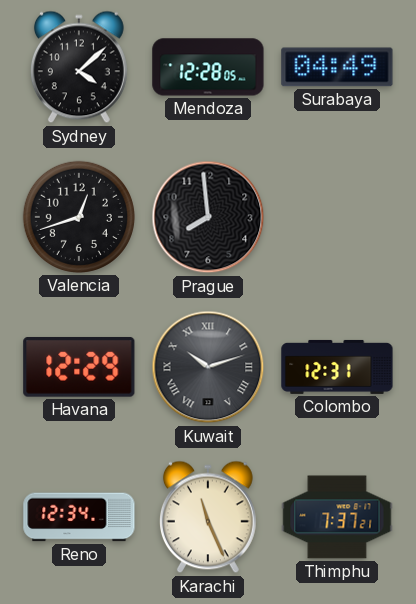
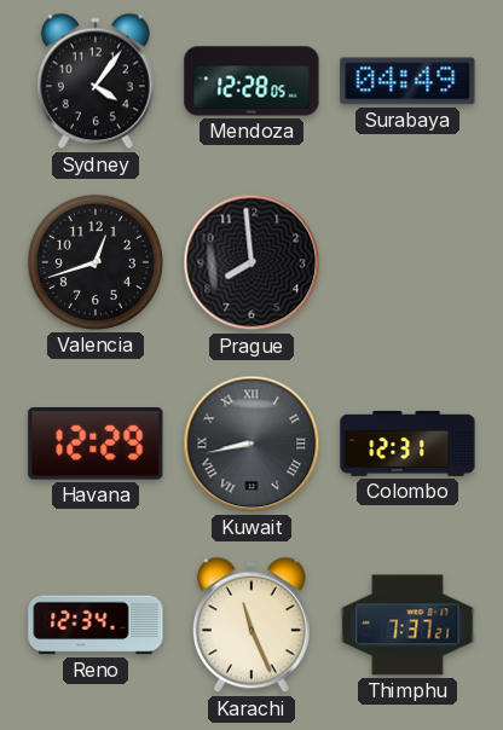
Sydney: 4:08 -> 4:06
Kuwait: 10:12 -> 8:43
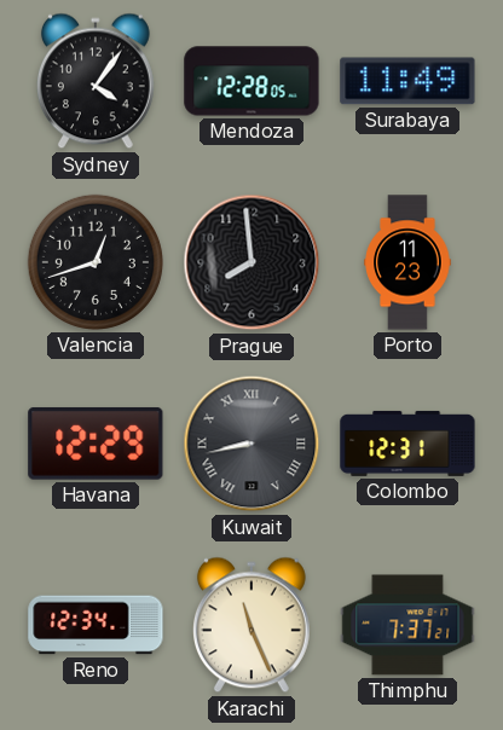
Surabaya: 04:49 -> 11:49
Porto: none -> 11:23
